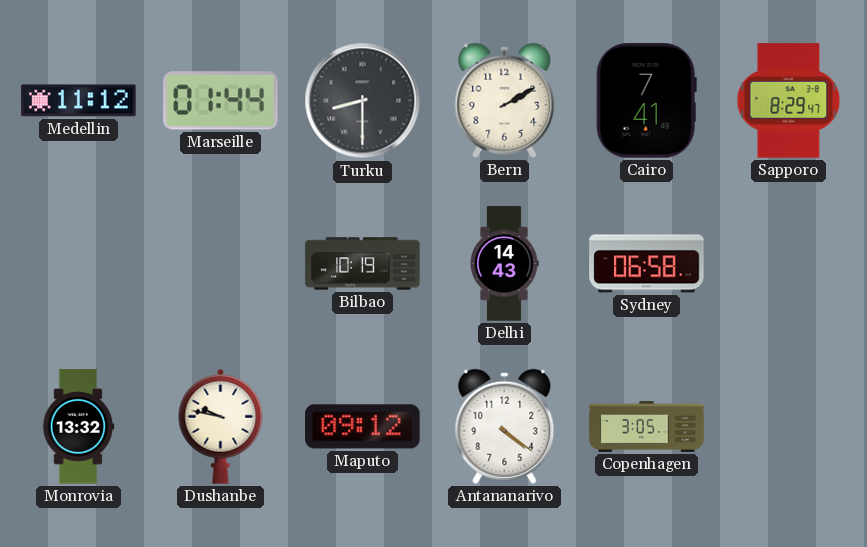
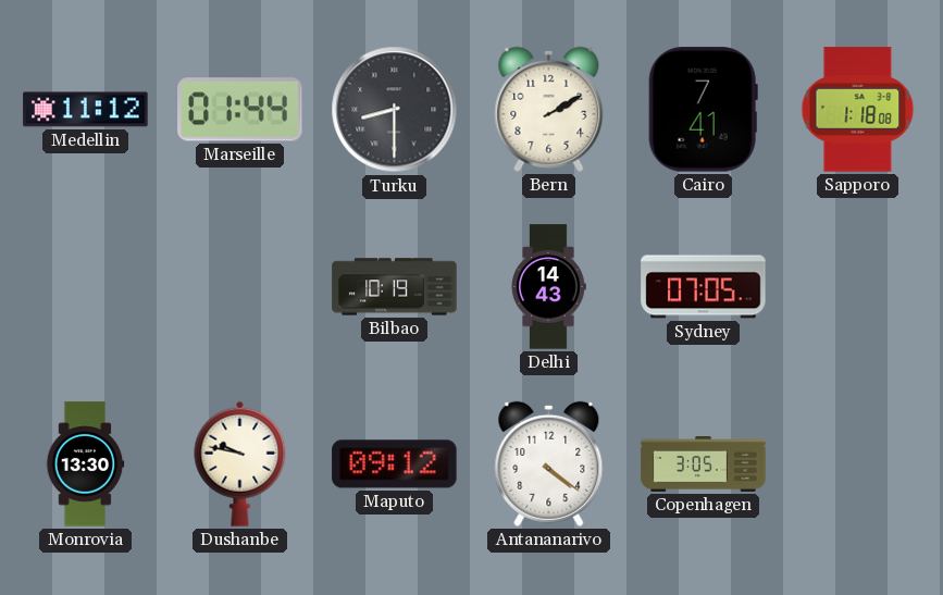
Sapporo: 8:29 -> 1:18
Sydney: 06:58 -> 07:05
Monrovia: 13:32 -> 13:30
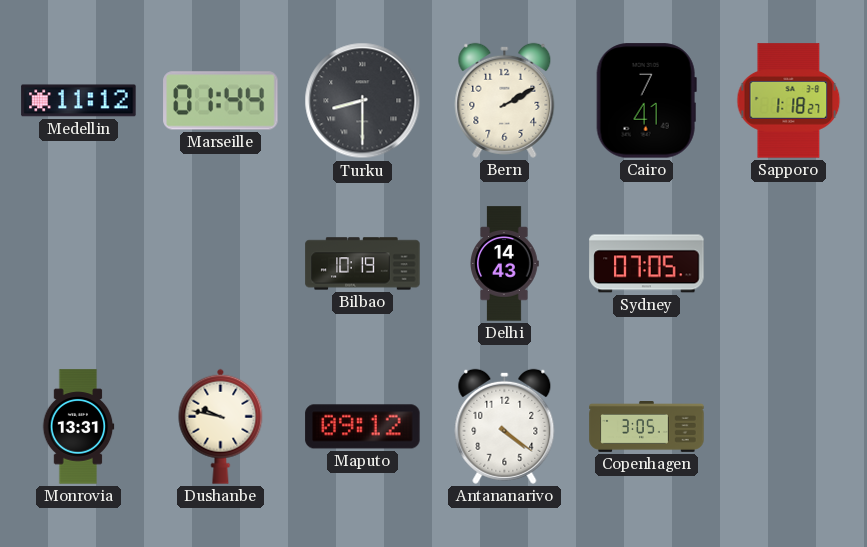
Sapporo: 1:18:08 -> 1:18:27
Monrovia: 13:30 -> 13:31
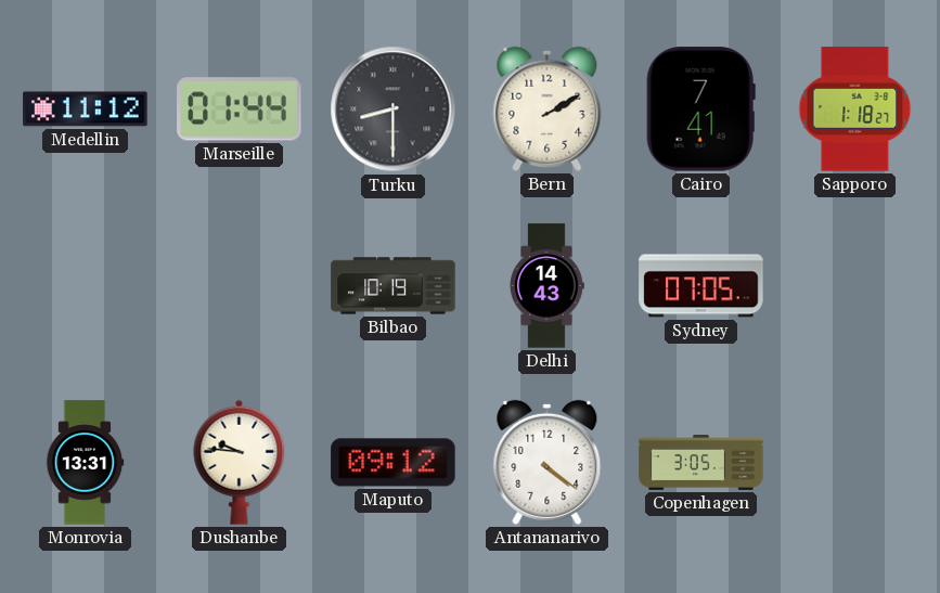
Dushanbe: 9:47 -> 9:46
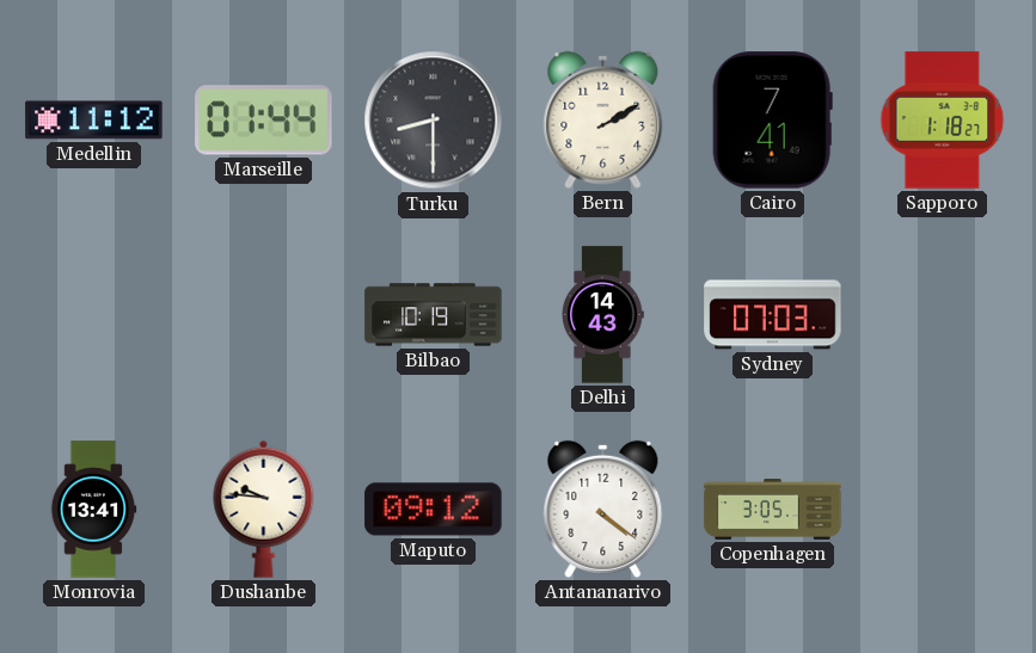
Sydney: 07:05 -> 07:03
Monrovia: 13:31 -> 13:41
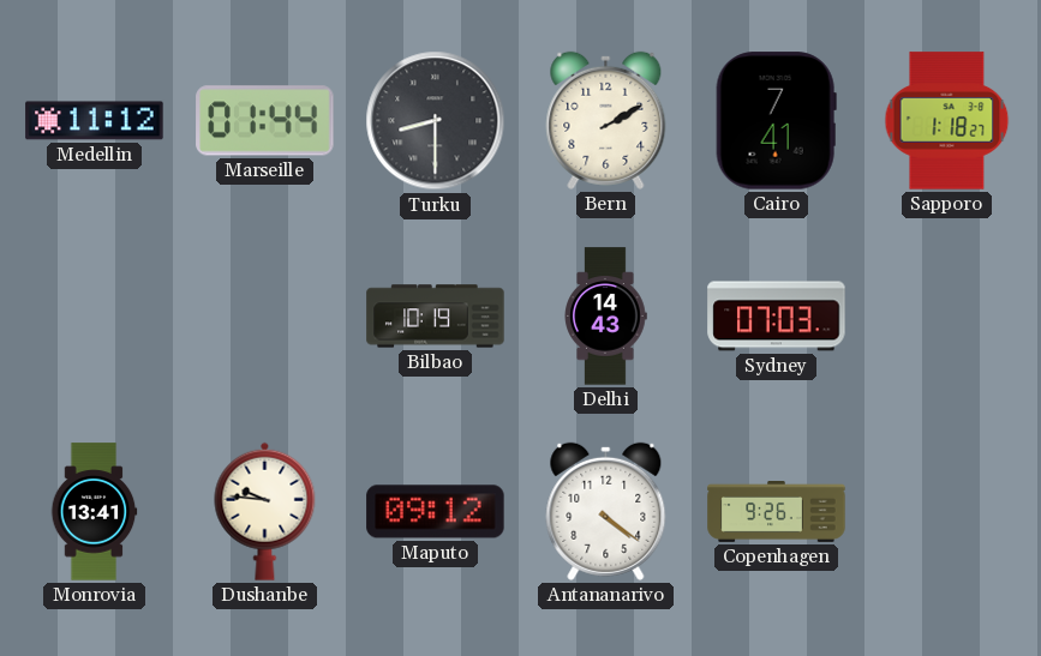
Copenhagen: 3:05 -> 9:26
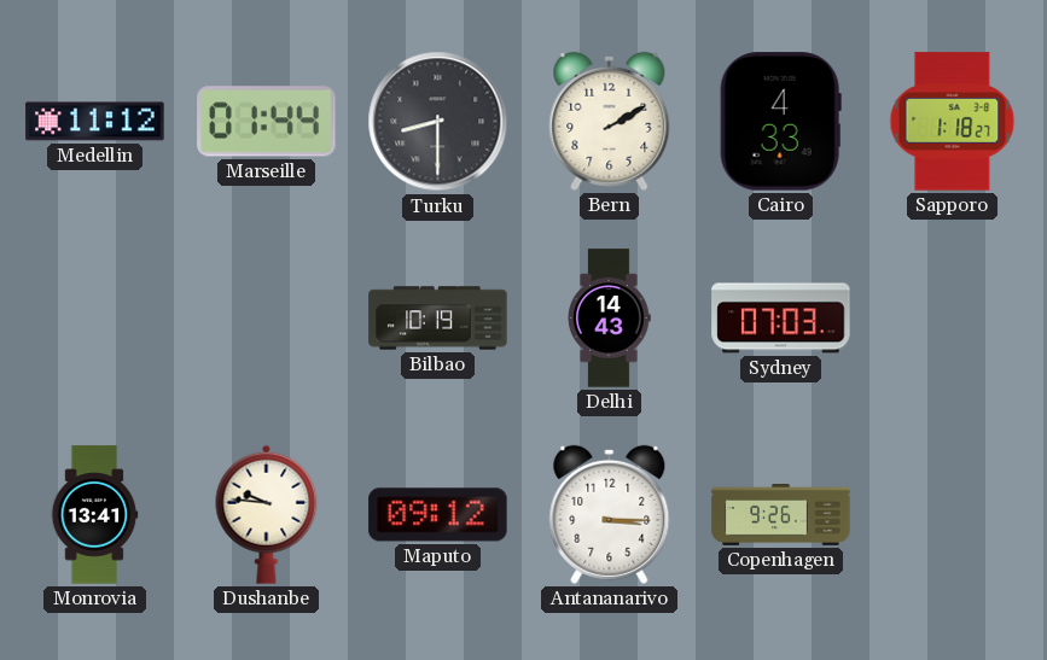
Cairo: 7:41 -> 4:33
Antananarivo: 4:21 -> 3:15
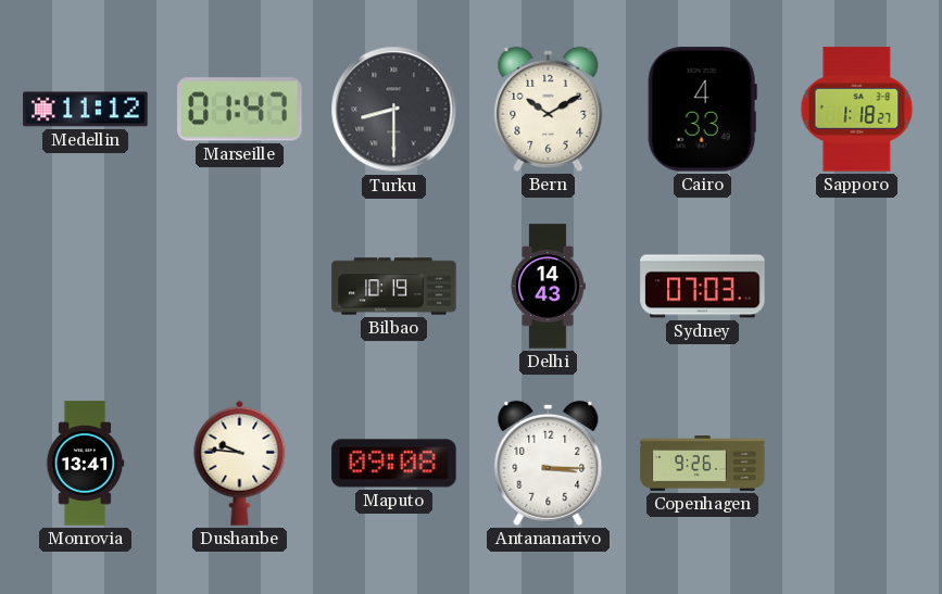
Marseille: 01:44 -> 01:47
Bern: 2:10 -> 10:10
Maputo: 09:12 -> 09:08
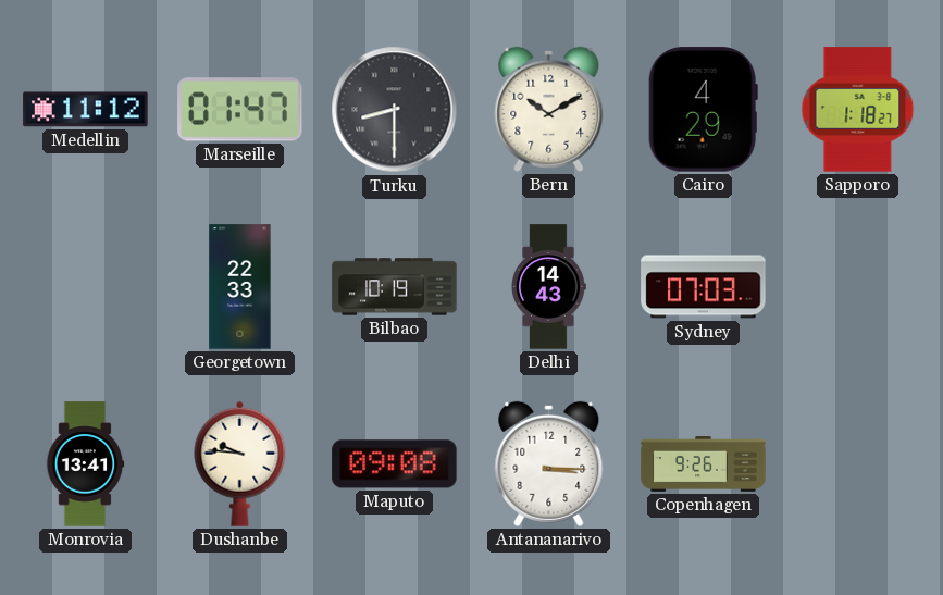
Cairo: 4:33 -> 4:29
Georgetown: none -> 22:33
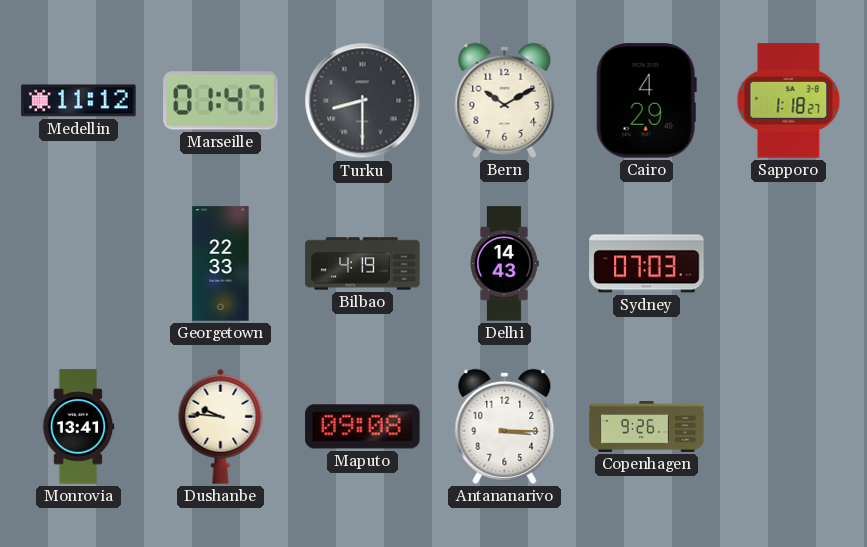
Bilbao: 10:19 -> 4:19
